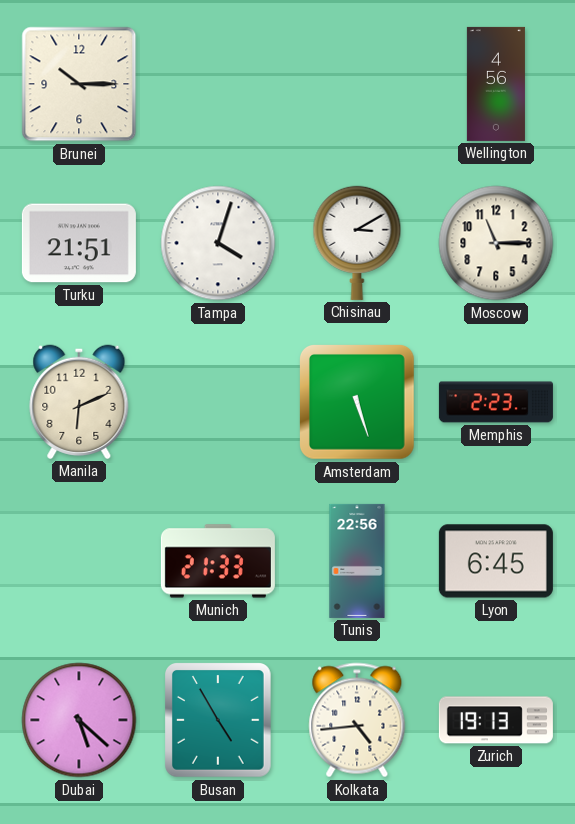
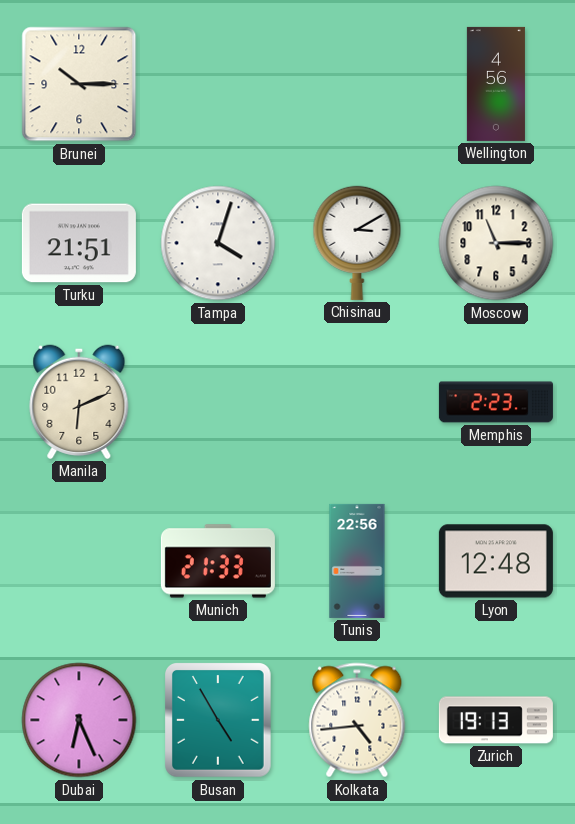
Amsterdam: 5:27 -> none
Lyon: 6:45 -> 12:48
Dubai: 5:22 -> 6:26
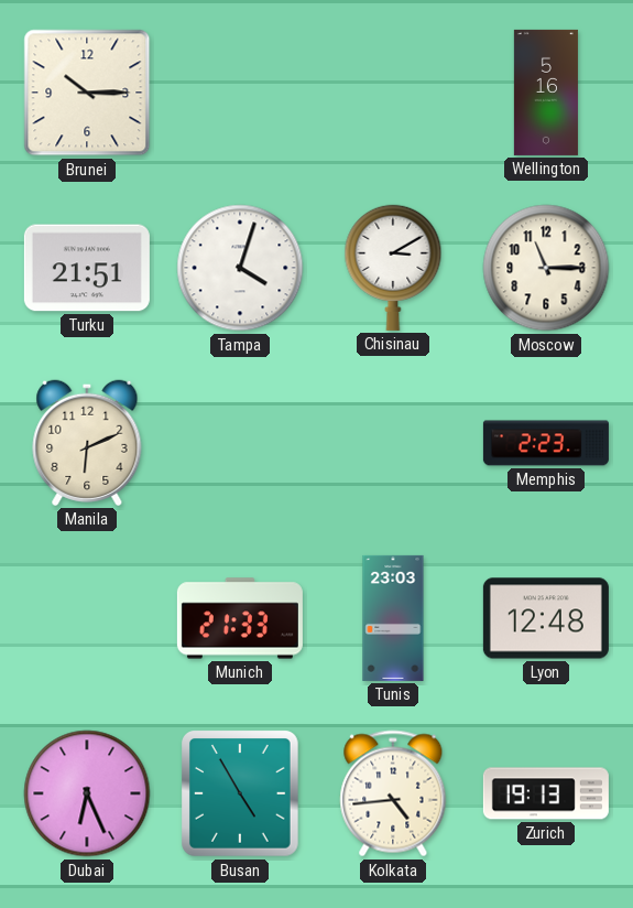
Wellington: 4:56 -> 5:16
Tunis: 22:56 -> 23:03
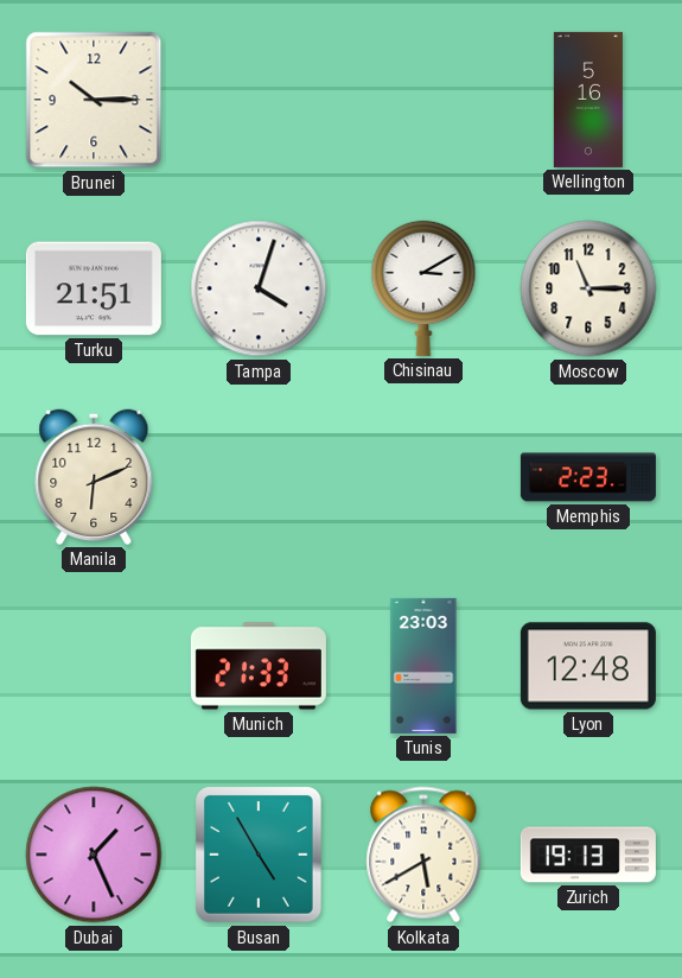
Dubai: 6:26 -> 1:26
Kolkata: 4:44 -> 5:40
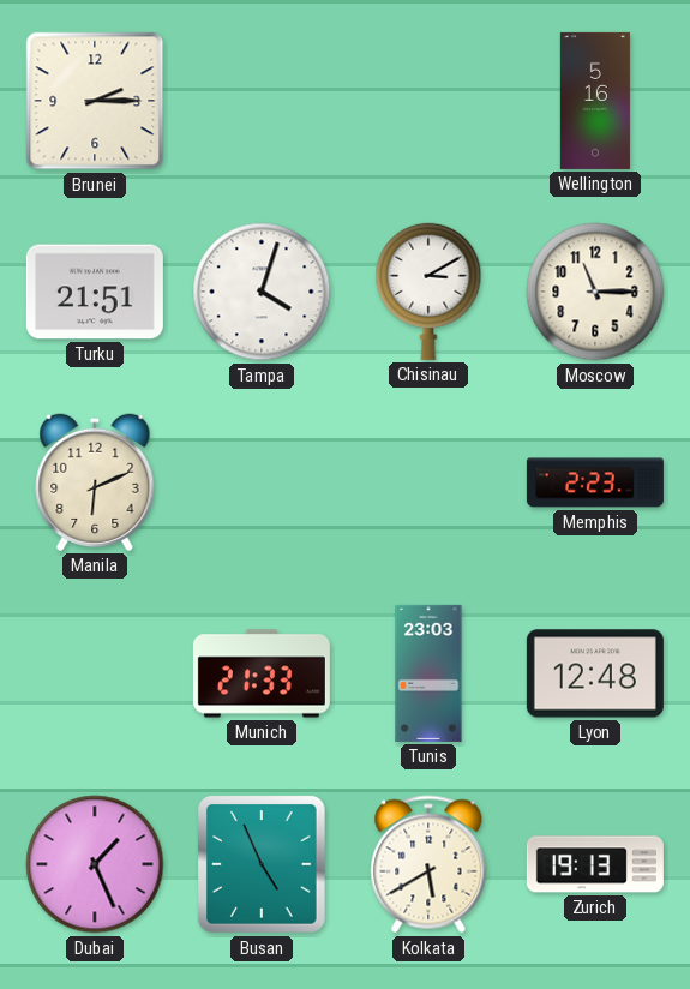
Brunei: 10:15 -> 2:15
Busan: 4:55 -> 4:56
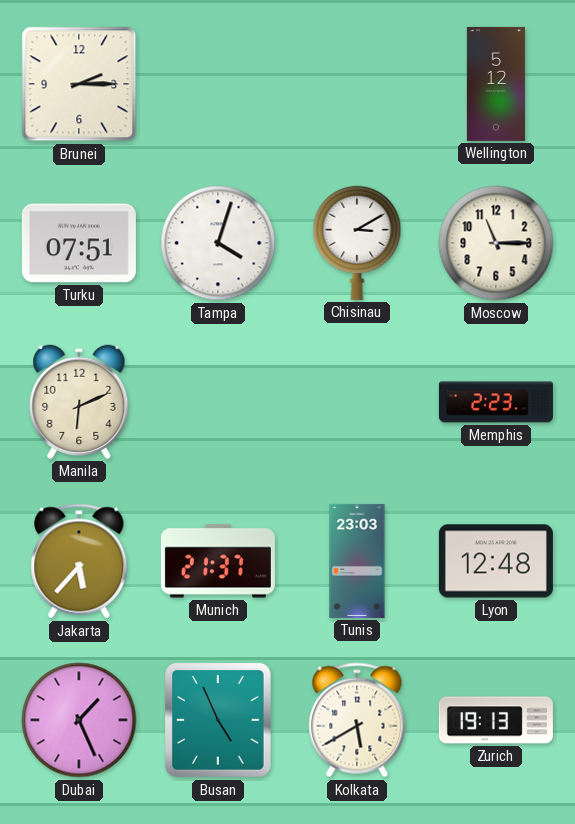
Wellington: 5:16 -> 5:12
Turku: 21:51 -> 07:51
Jakarta: none -> 5:37
Munich: 21:33 -> 21:37
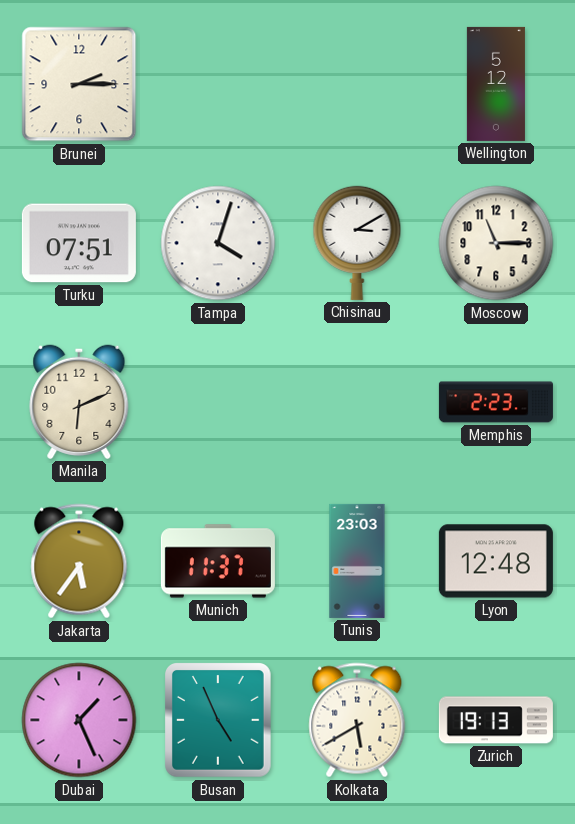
Jakarta: 5:37 -> 5:36
Munich: 21:37 -> 11:37
